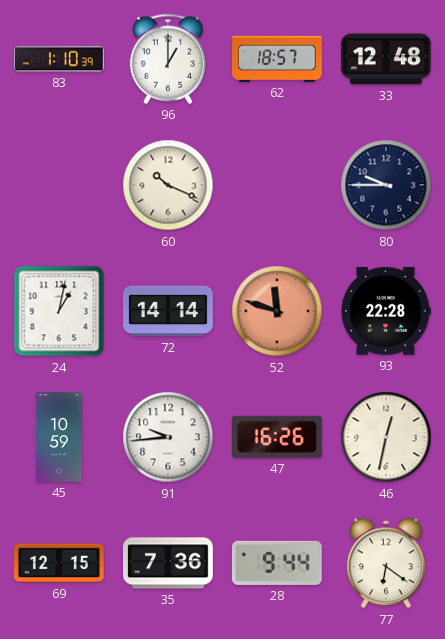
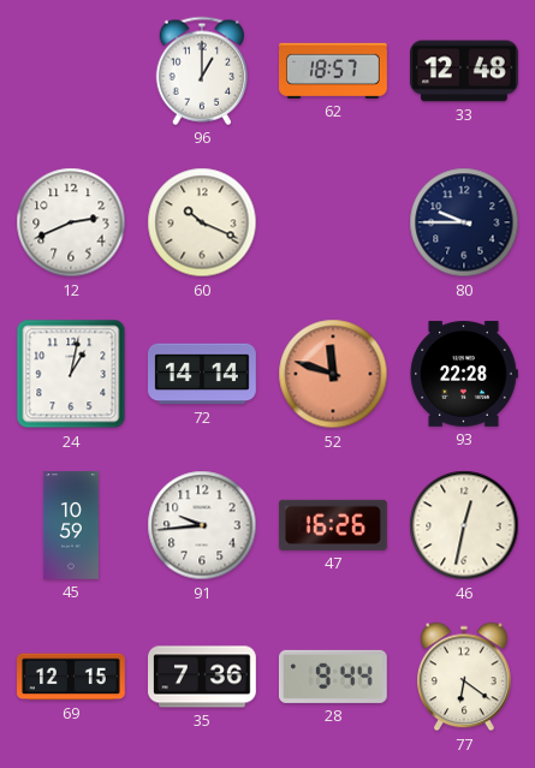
83: 1:10 -> none
12: none -> 2:41
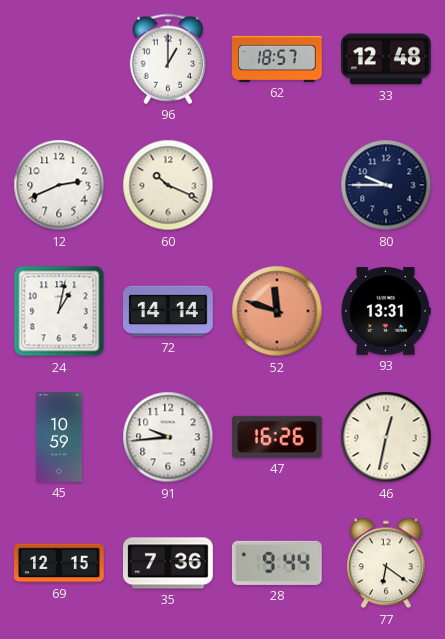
93: 22:28 -> 13:31
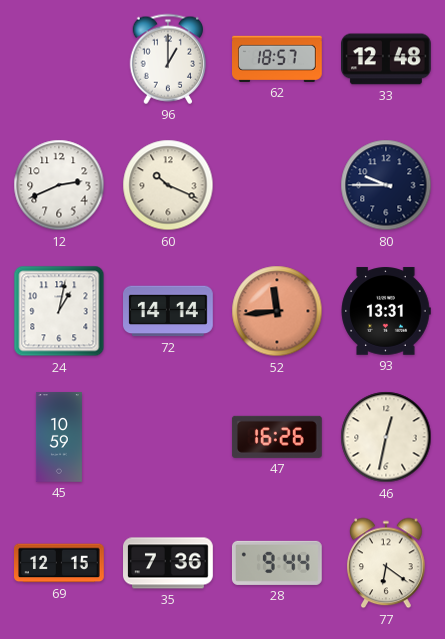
52: 11:48 -> 11:44
91: 9:44 -> none
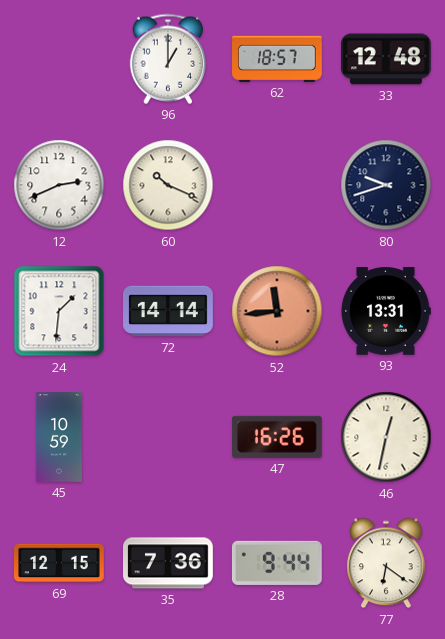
80: 9:45 -> 9:42
24: 1:02 -> 1:31
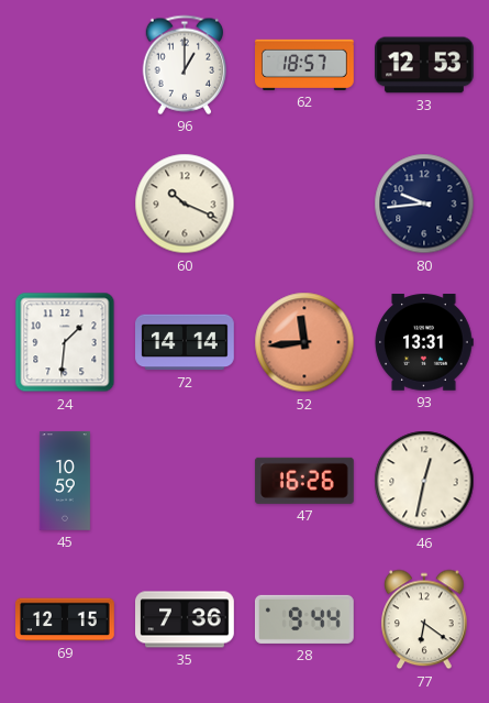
33: 12:48 -> 12:53
12: 2:41 -> none
80: 9:42 -> 9:44
